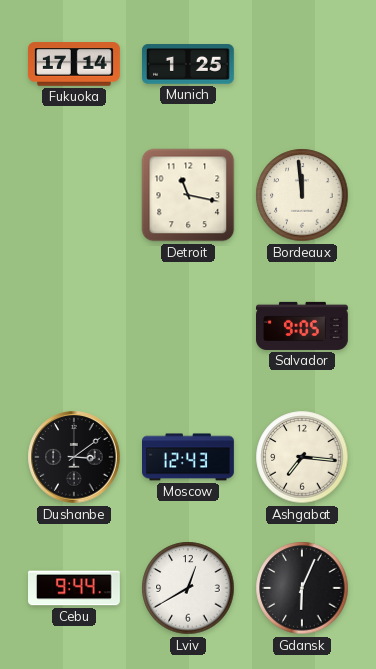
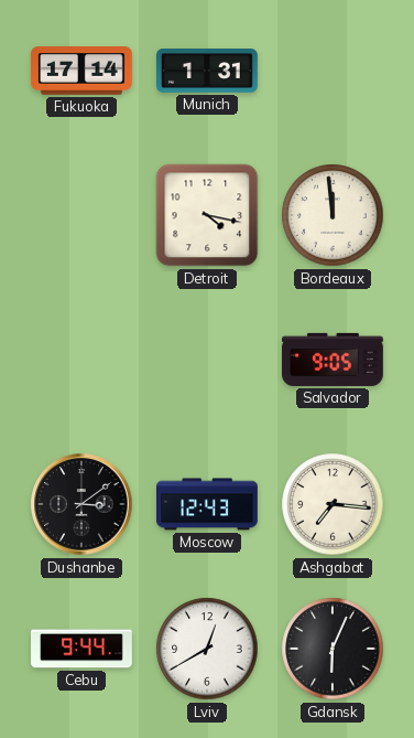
Munich: 1:25 -> 1:31
Detroit: 11:17 -> 4:17
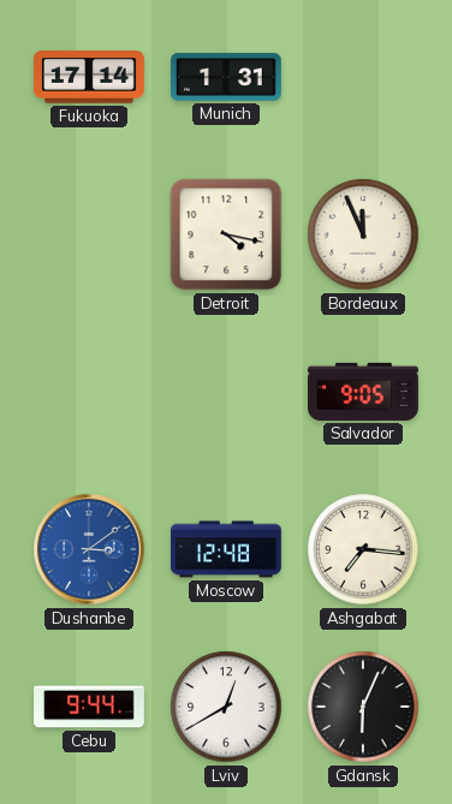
Bordeaux: 11:59 -> 11:56
Dushanbe dial: black -> blue
Moscow: 12:43 -> 12:48
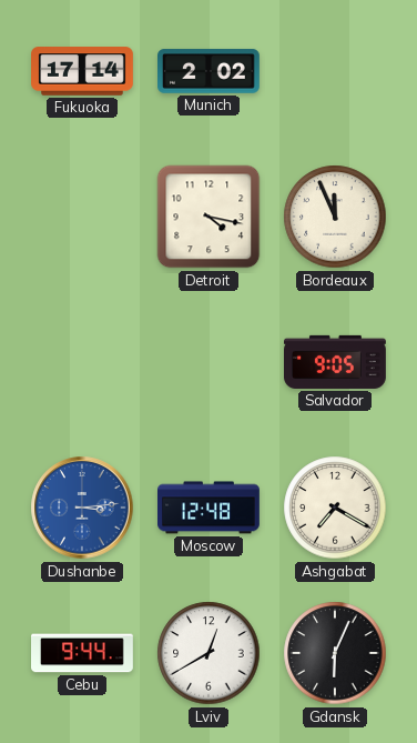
Munich: 1:31 -> 2:02
Dushanbe: 3:09 -> 3:14
Ashgabat: 7:16 -> 7:20
